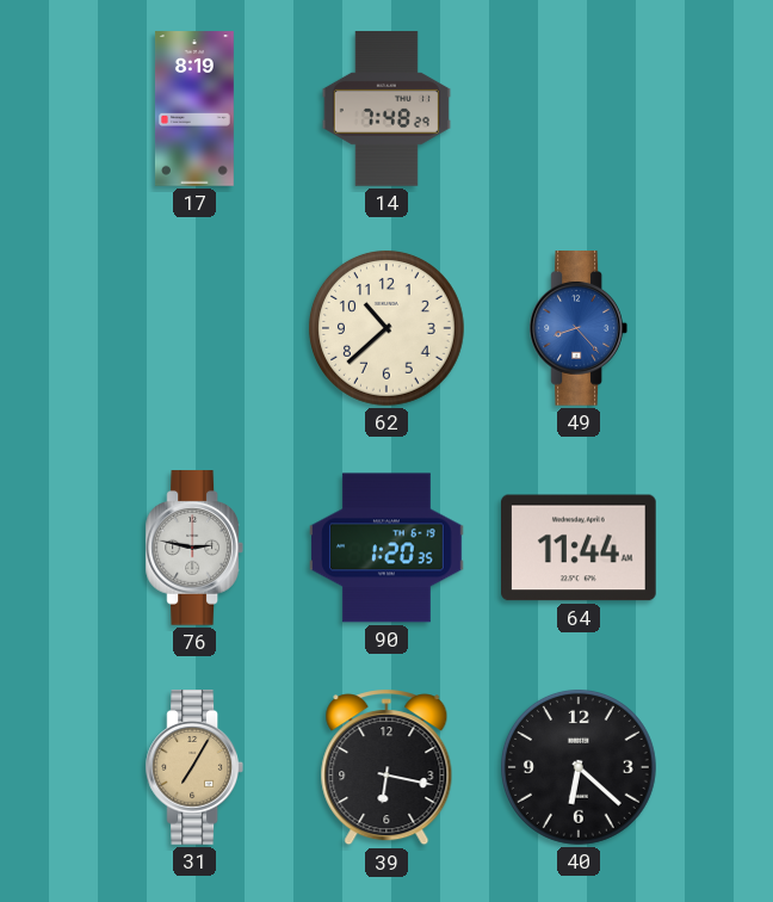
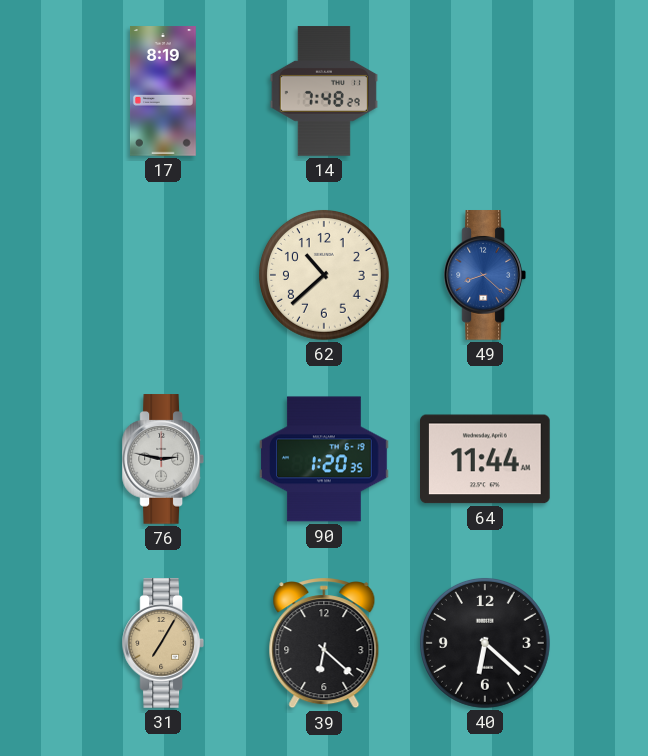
49: 8:23 -> 8:22
39: 6:17 -> 6:22
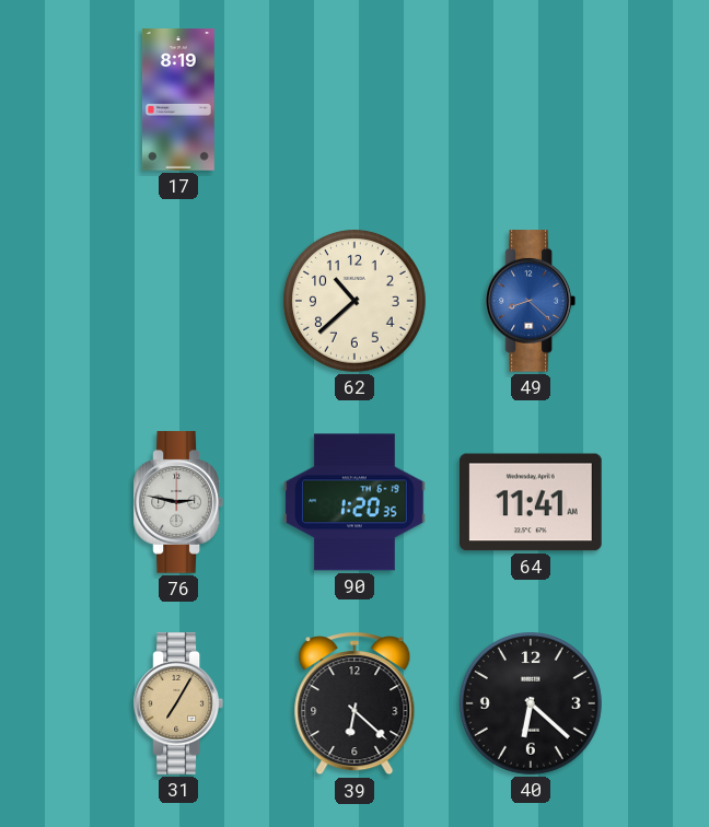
14: 7:48 -> none
64: 11:44 -> 11:41
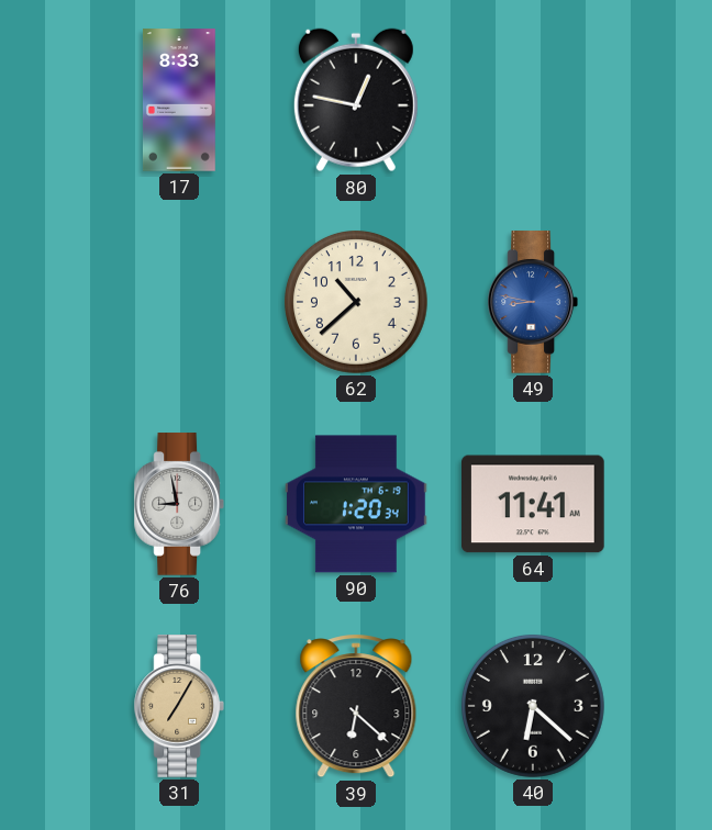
17: 8:19 -> 8:33
80: none -> 12:47
49: 8:22 -> 8:47
76: 2:47 -> 8:58
90: 1:20:35 -> 1:20:34
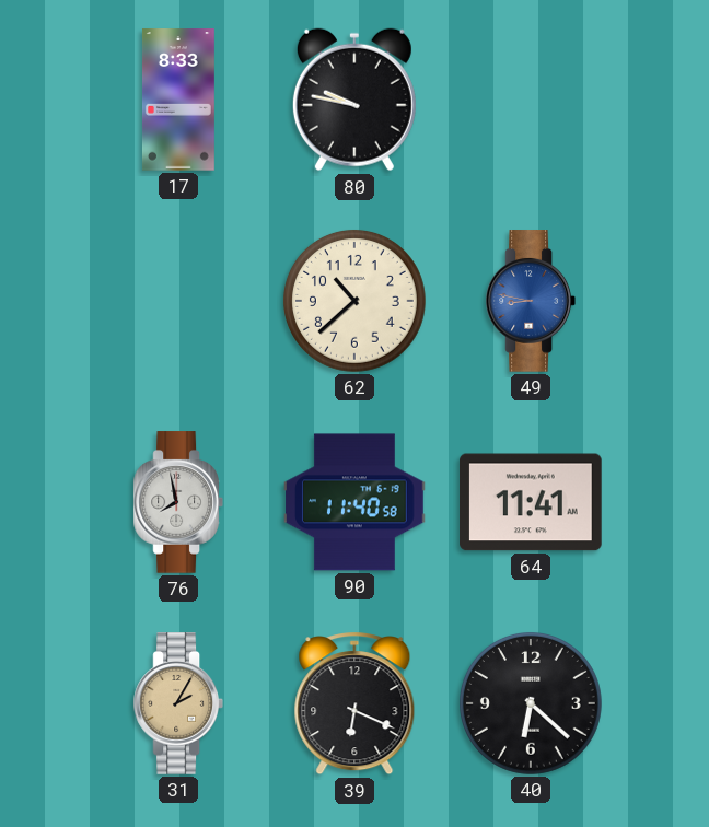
80: 12:47 -> 9:47
76: 8:58 -> 7:58
90: 1:20 -> 11:40
31: 7:05 -> 2:05
39: 6:22 -> 6:19
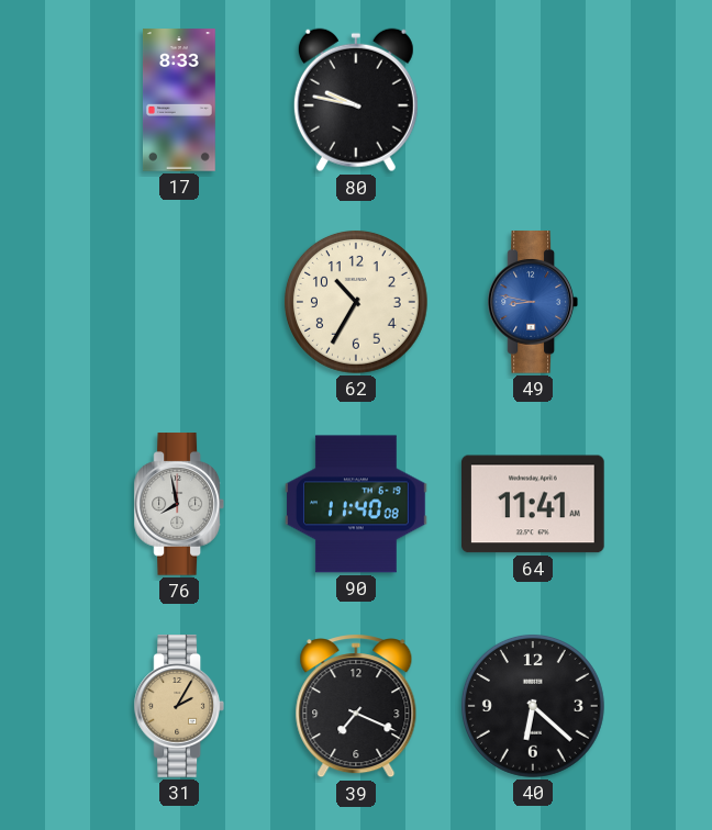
62: 10:38 -> 10:35
90: 11:40:58 -> 11:40:08
39: 6:19 -> 7:19
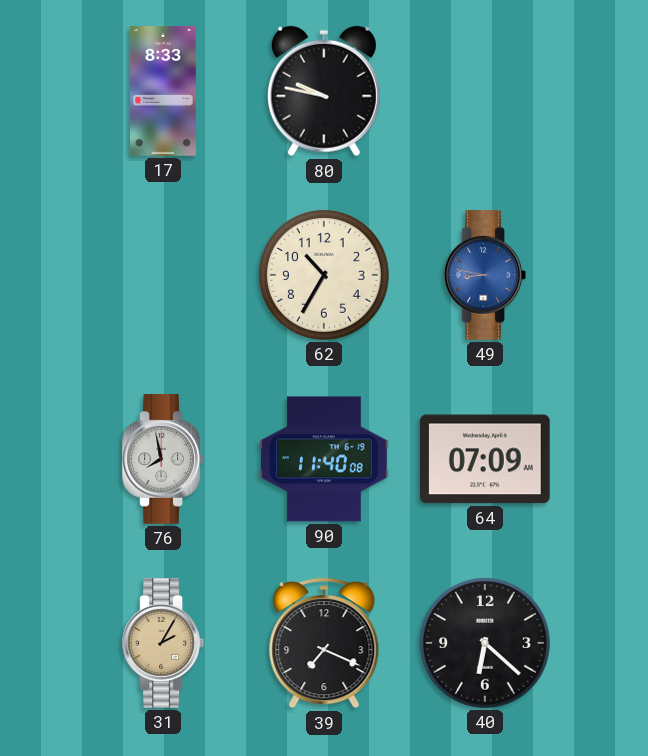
64: 11:41 -> 07:09
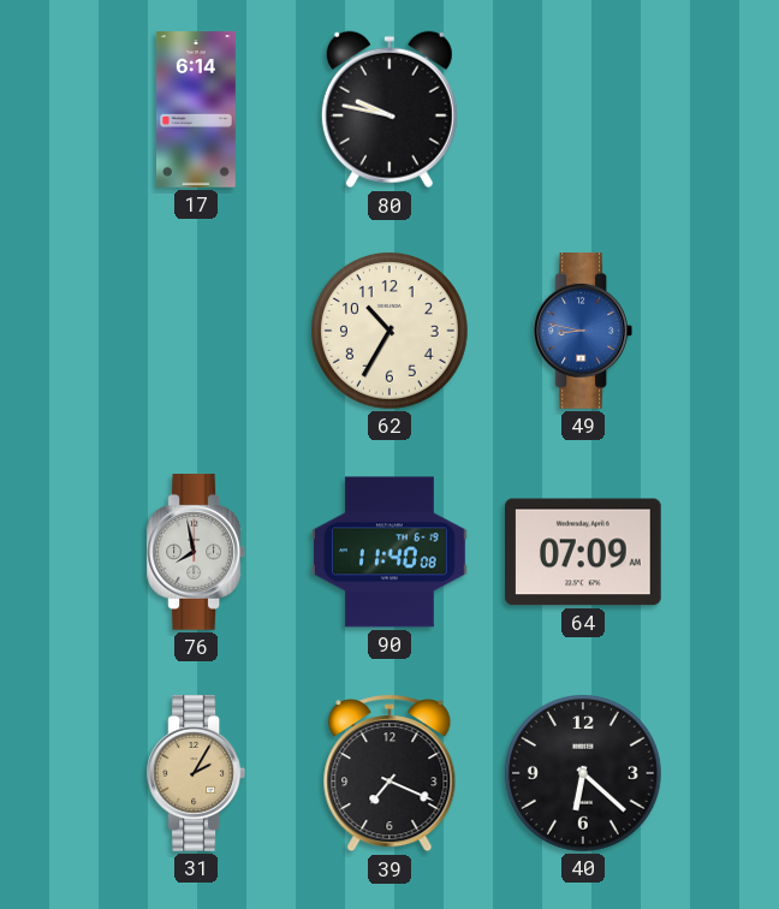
17: 8:33 -> 6:14
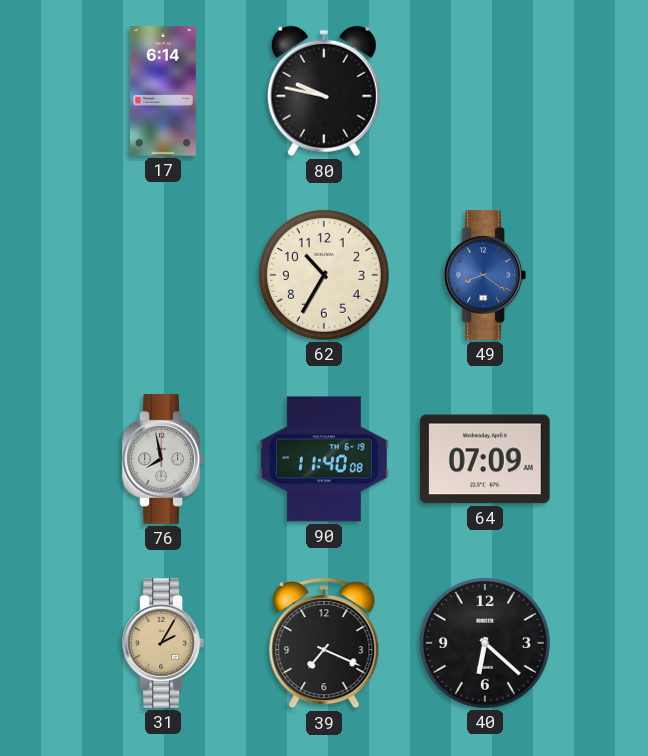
49: 8:47 -> 8:21
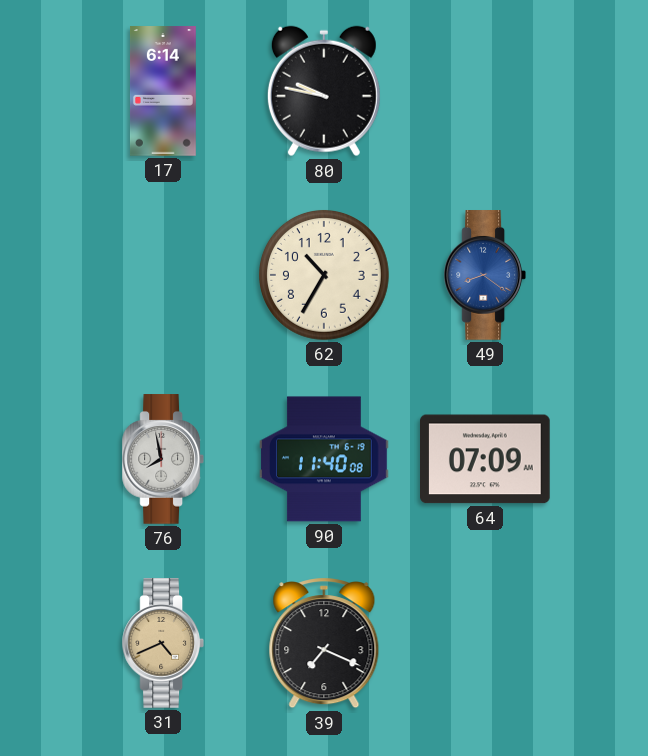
31: 2:05 -> 4:41
40: 6:22 -> none
